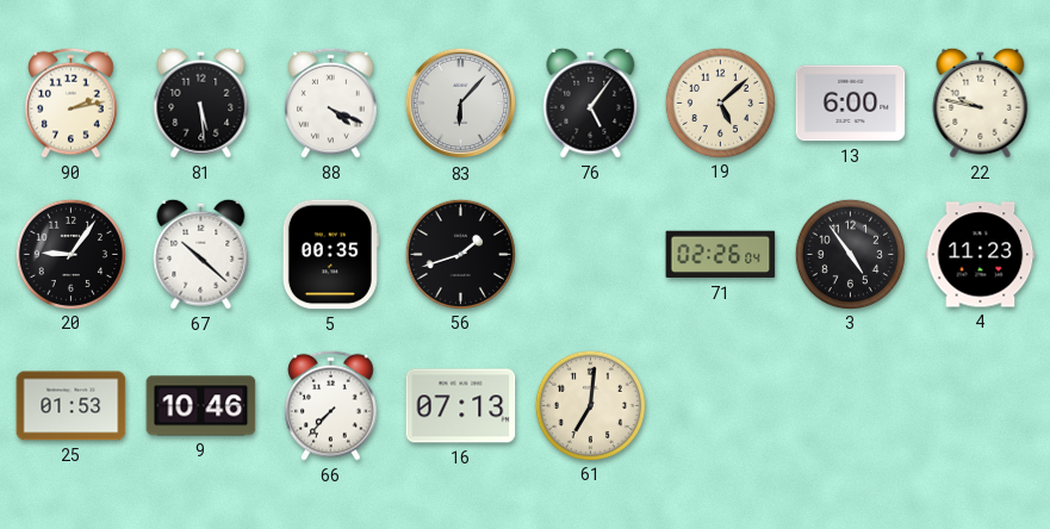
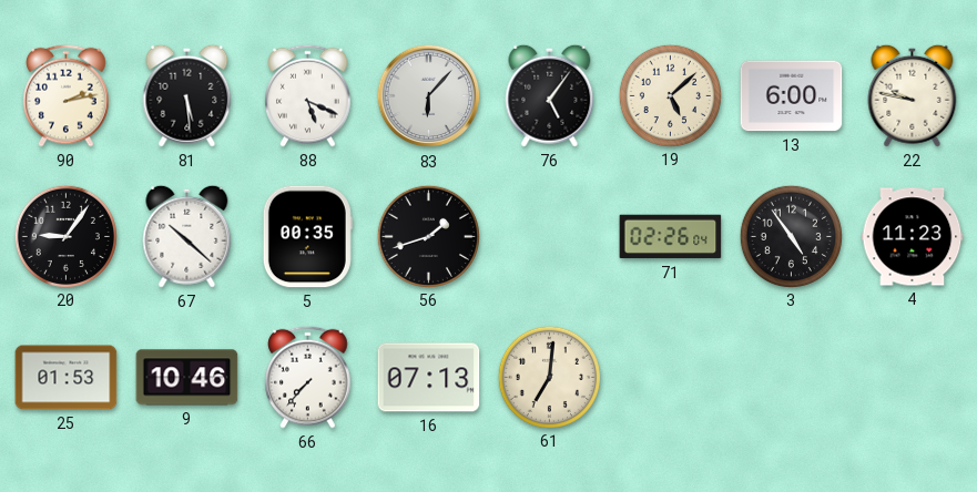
88: 4:19 -> 5:19
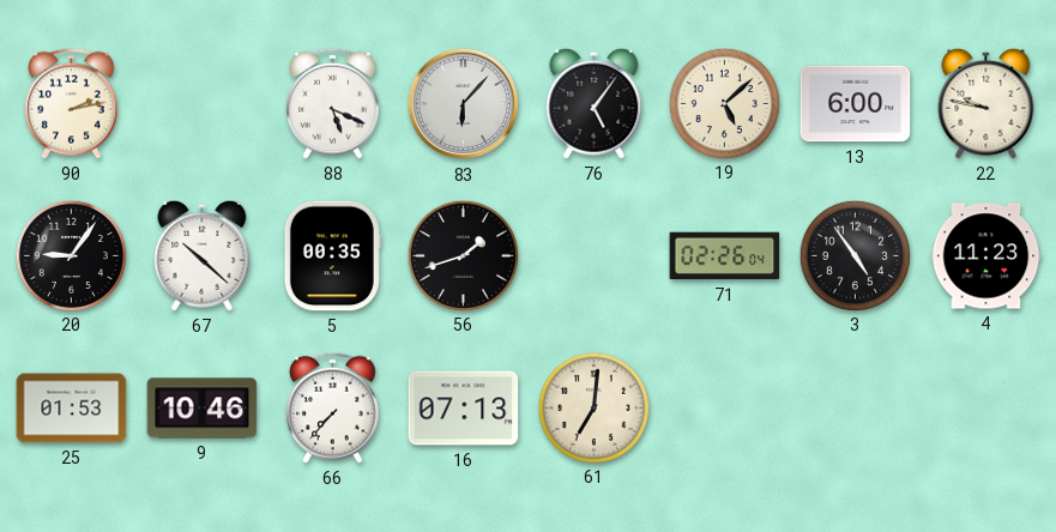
81: 5:29 -> none
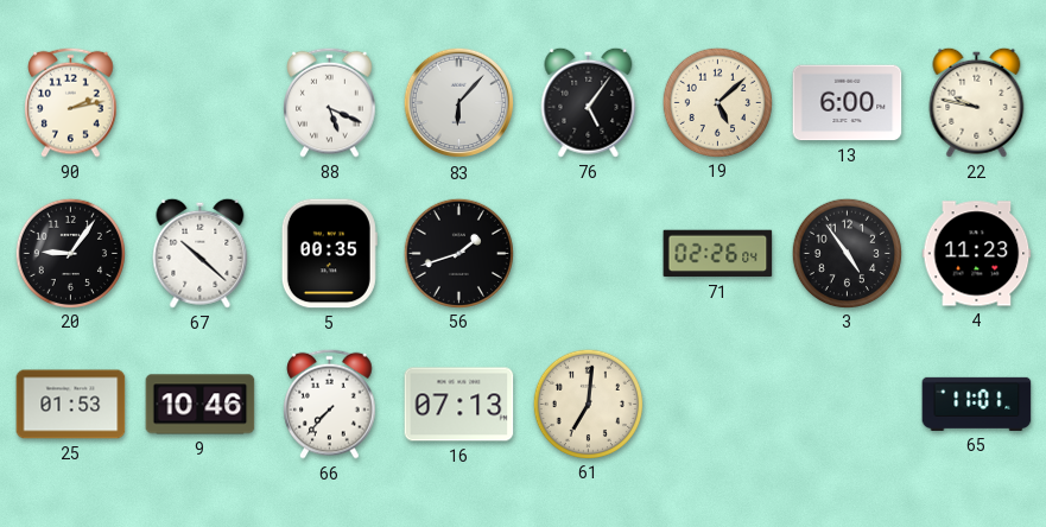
65: none -> 11:01
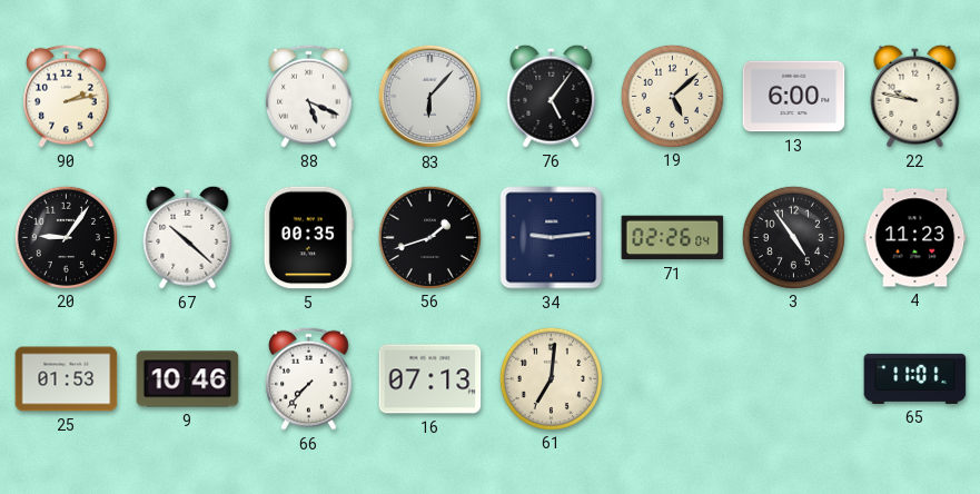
34: none -> 9:14
